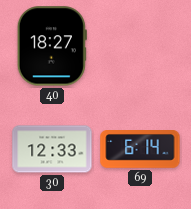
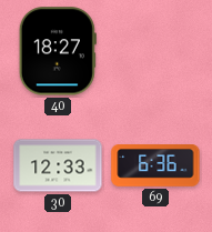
69: 6:14 -> 6:36
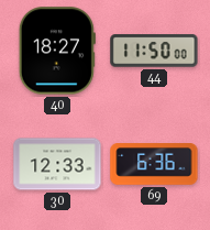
44: none -> 11:50
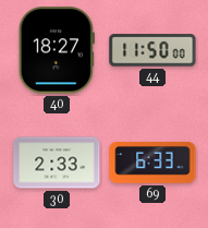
30: 12:33 -> 2:33
69: 6:36 -> 6:33
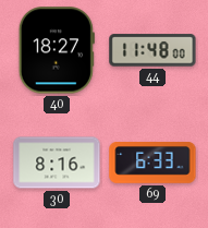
44: 11:50 -> 11:48
30: 2:33 -> 8:16
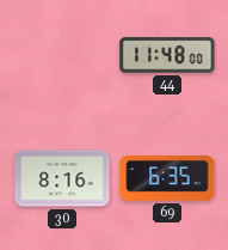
40: 18:27 -> none
69: 6:33 -> 6:35
